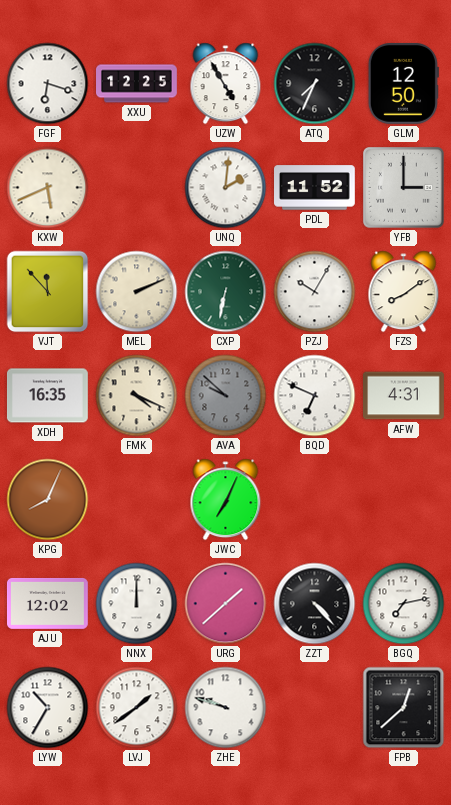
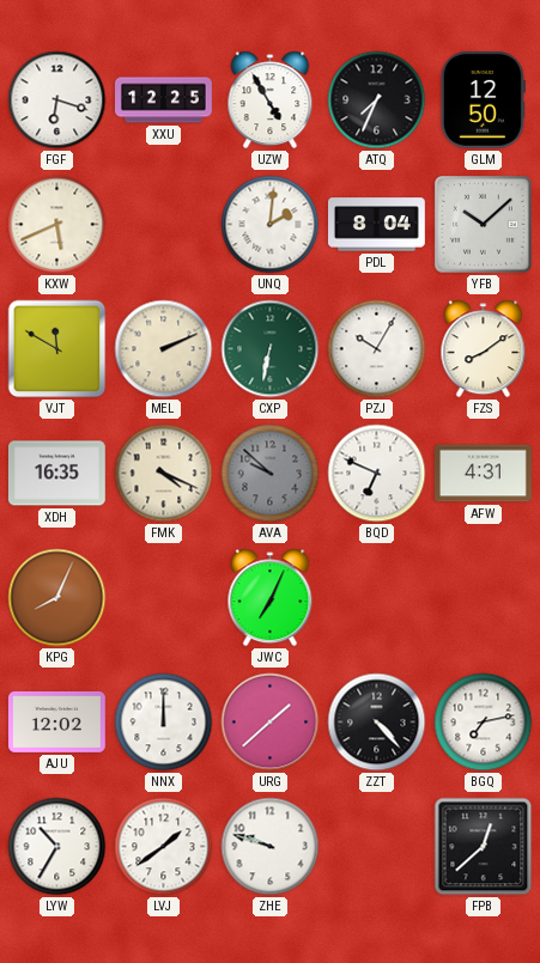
PDL: 11:52 -> 8:04
YFB: 3:00 -> 10:08
VJT: 11:53 -> 11:50
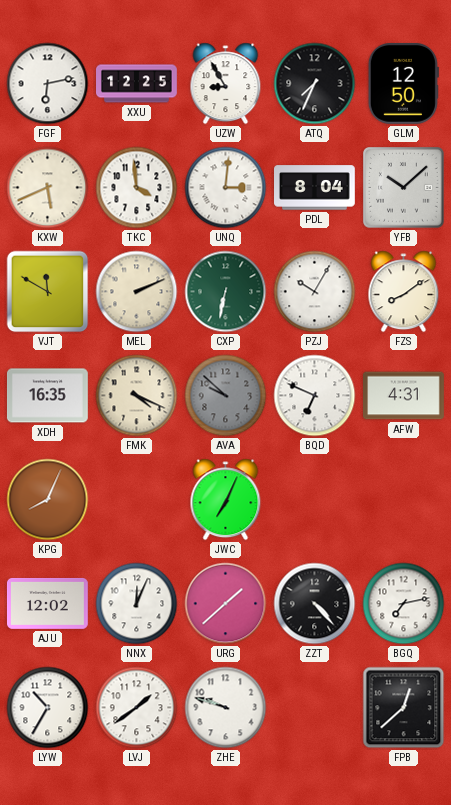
FGF: 6:18 -> 6:13
UZW: 4:55 -> 8:55
TKC: none -> 3:59
UNQ: 2:01 -> 3:01
NNX: 12:00 -> 12:04
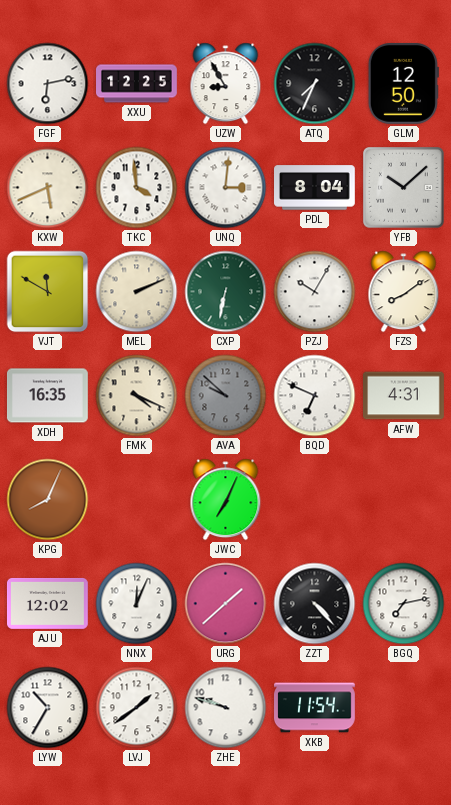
XKB: none -> 11:54
FPB: 12:38 -> none
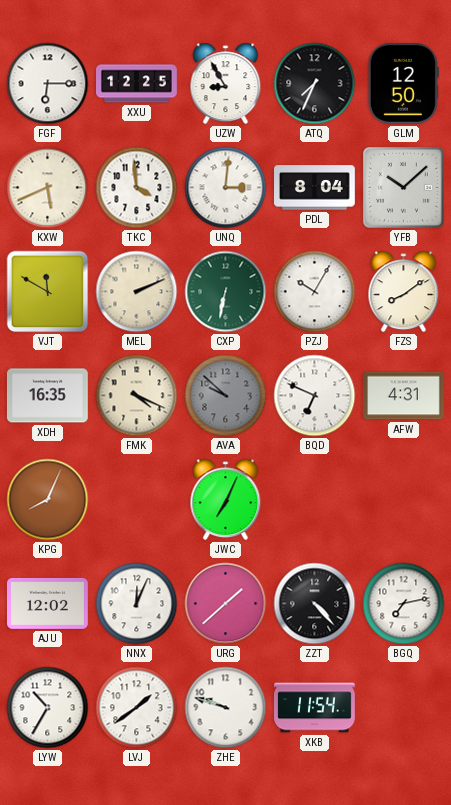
FGF: 6:13 -> 6:15
